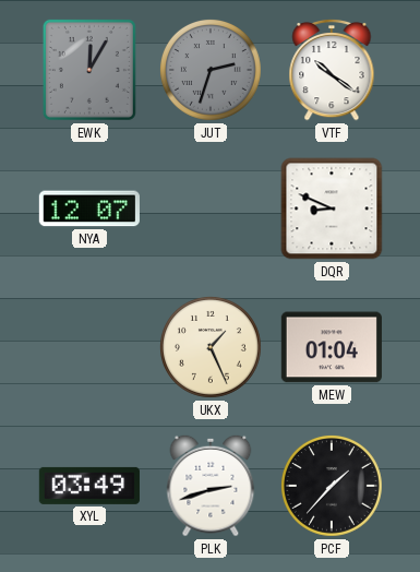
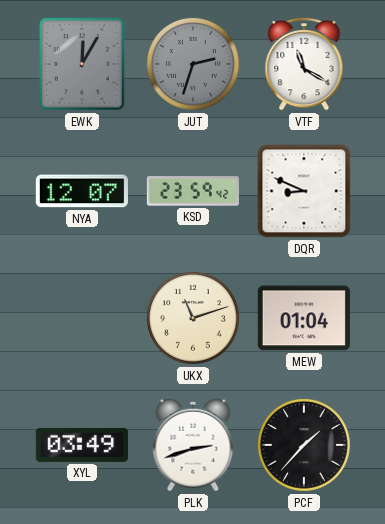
VTF: 10:21 -> 11:20
KSD: none -> 23:59
UKX: 1:26 -> 11:12
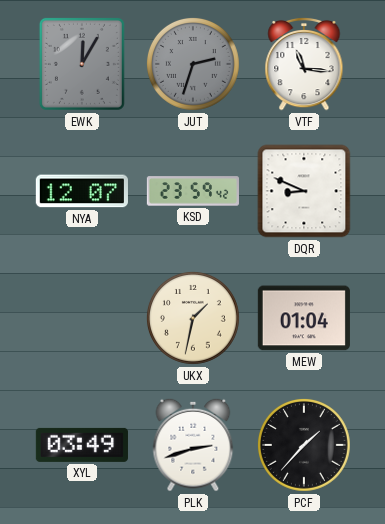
VTF: 11:20 -> 11:16
UKX: 11:12 -> 1:32
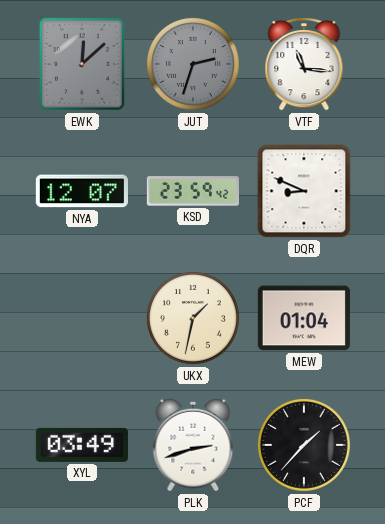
EWK: 12:05 -> 12:08
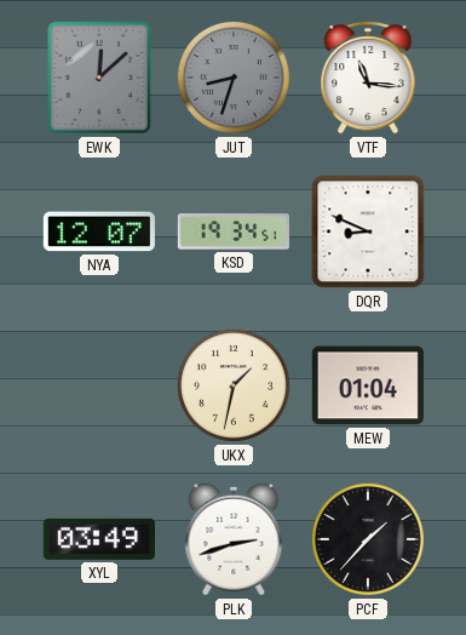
JUT: 2:33 -> 8:33
KSD: 23:59 -> 19:34
